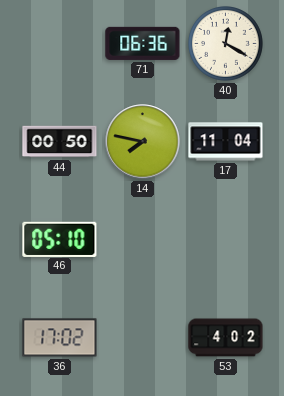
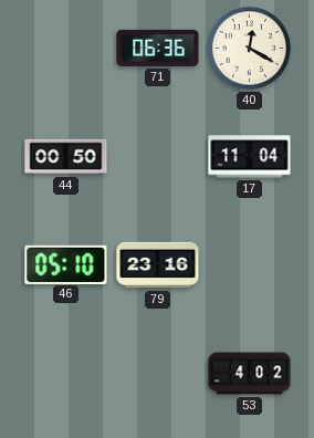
14: 7:47 -> none
79: none -> 23:16
36: 17:02 -> none
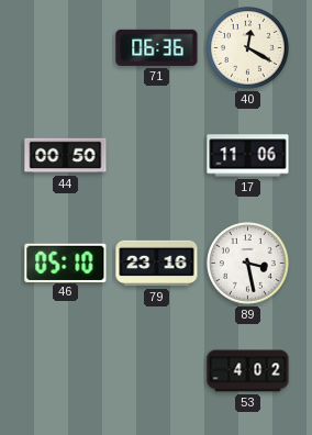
17: 11:04 -> 11:06
89: none -> 3:28
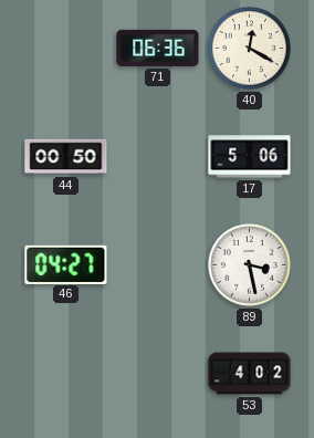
17: 11:06 -> 5:06
46: 05:10 -> 04:27
79: 23:16 -> none
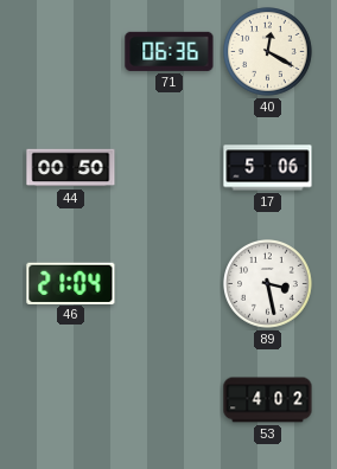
46: 04:27 -> 21:04
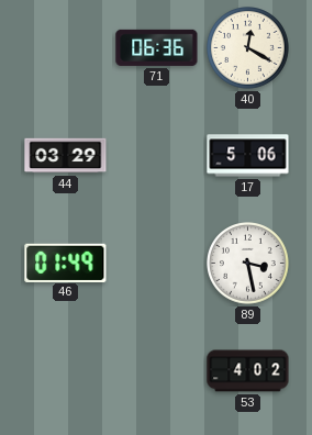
44: 00:50 -> 03:29
46: 21:04 -> 01:49
